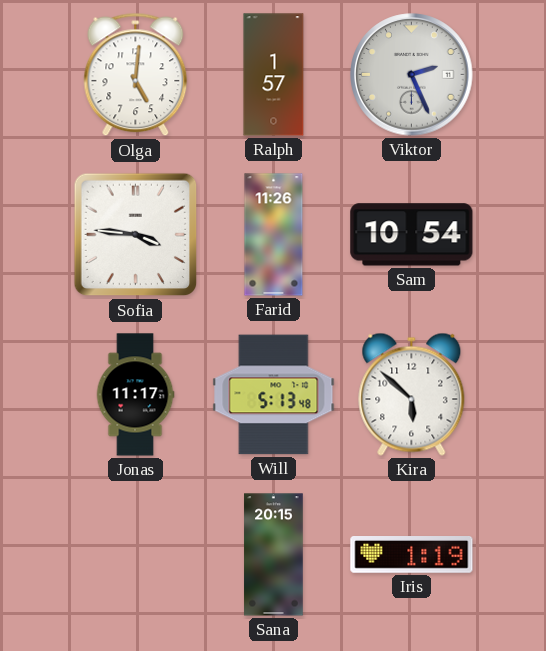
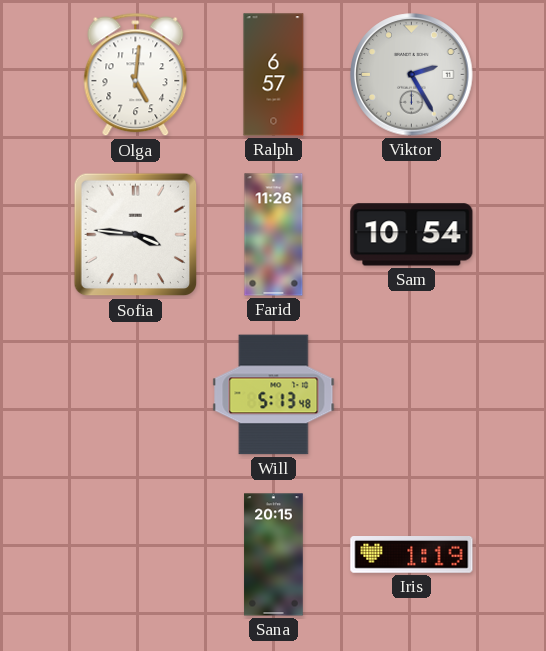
Ralph: 1:57 -> 6:57
Viktor: 2:26 -> 2:25
Jonas: 11:17 -> none
Kira: 5:52 -> none
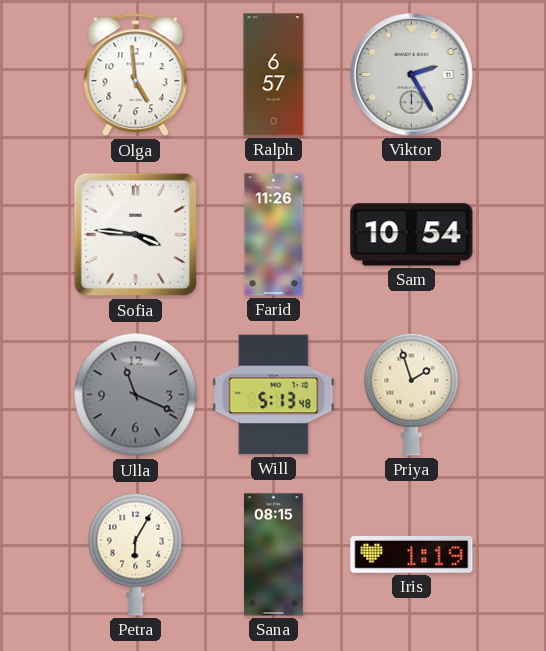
Olga: 5:01 -> 4:59
Ulla: none -> 11:19
Priya: none -> 1:57
Petra: none -> 6:05
Sana: 20:15 -> 08:15
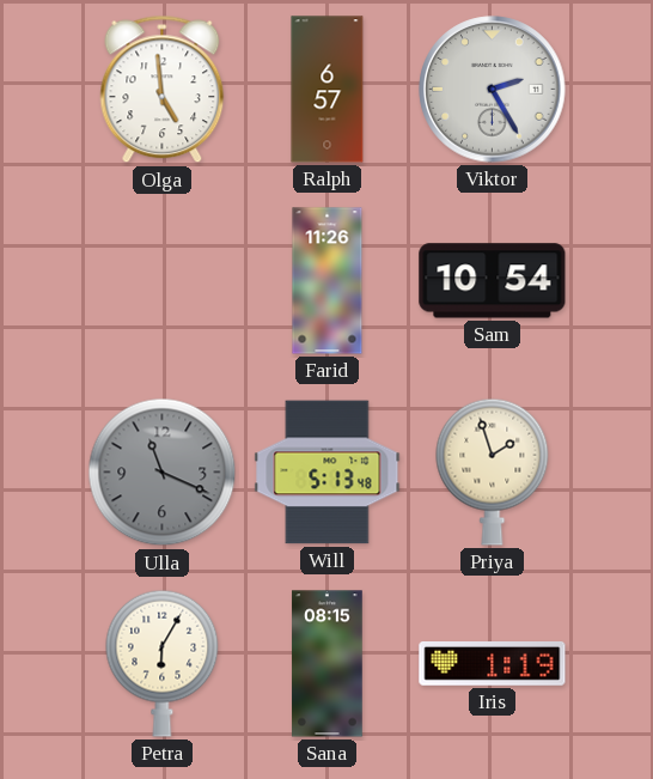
Sofia: 3:46 -> none
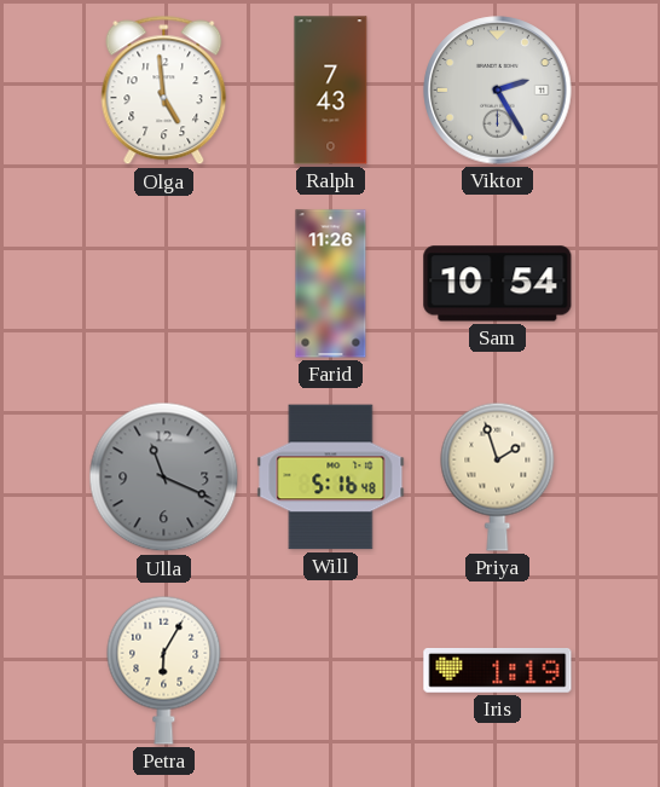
Ralph: 6:57 -> 7:43
Will: 5:13 -> 5:16
Sana: 08:15 -> none
